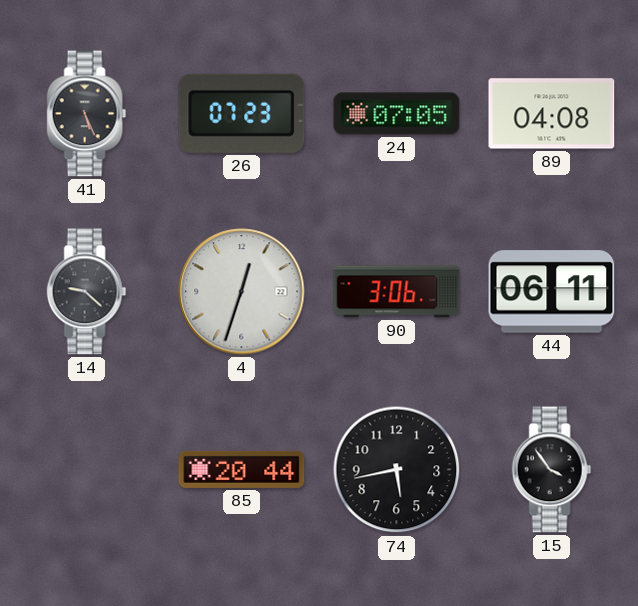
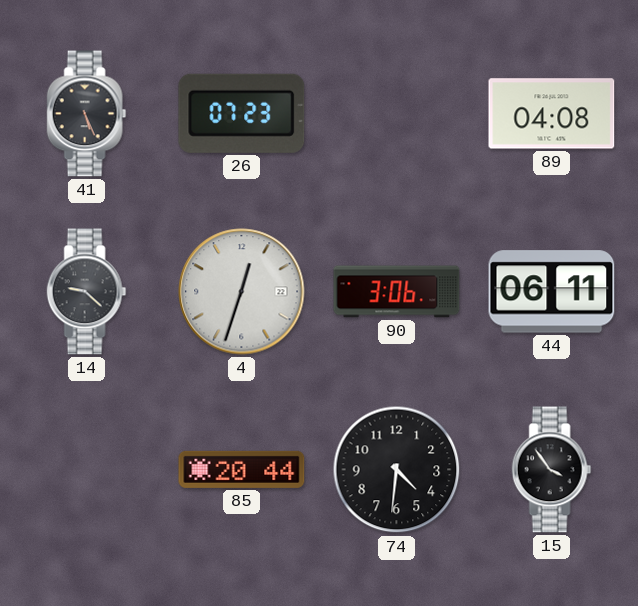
24: 07:05 -> none
74: 5:43 -> 4:31
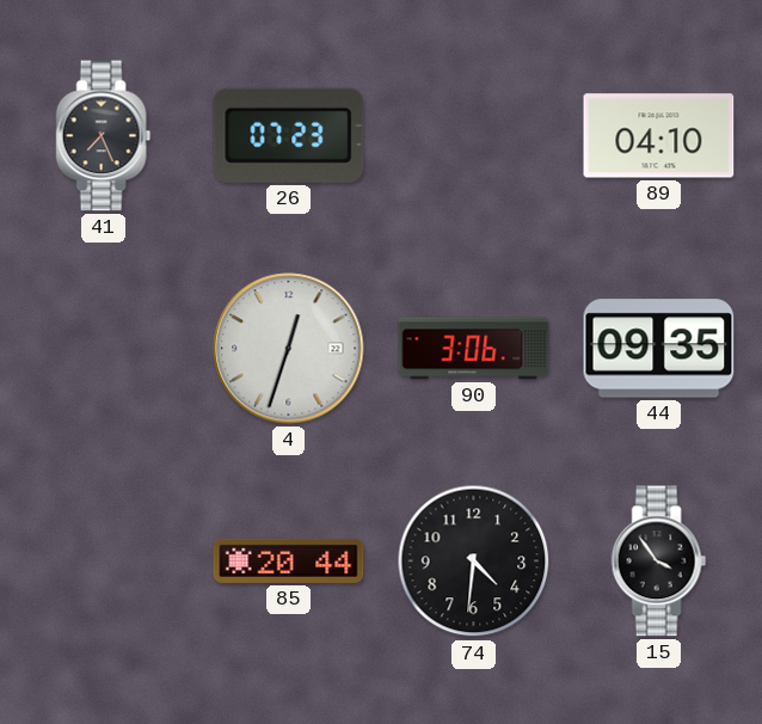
41: 5:26 -> 7:26
89: 04:08 -> 04:10
14: 9:22 -> none
44: 06:11 -> 09:35
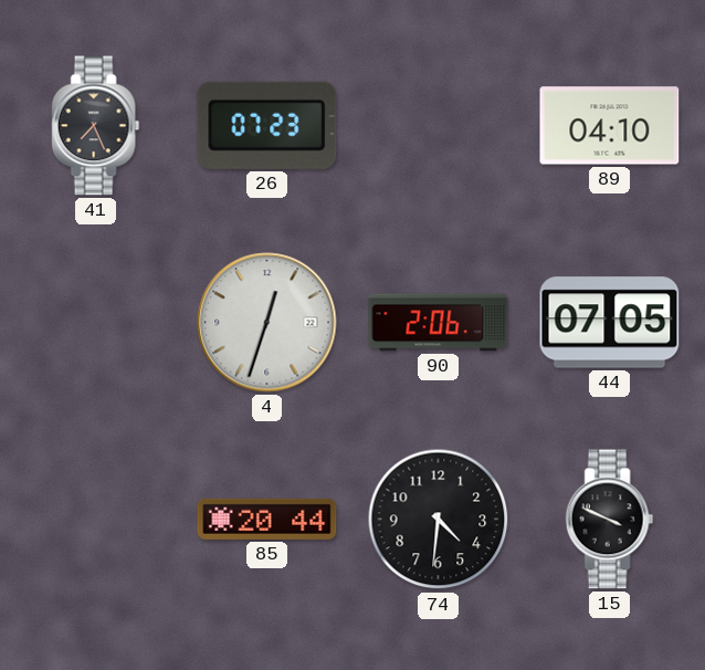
90: 3:06 -> 2:06
44: 09:35 -> 07:05
15: 3:54 -> 3:49
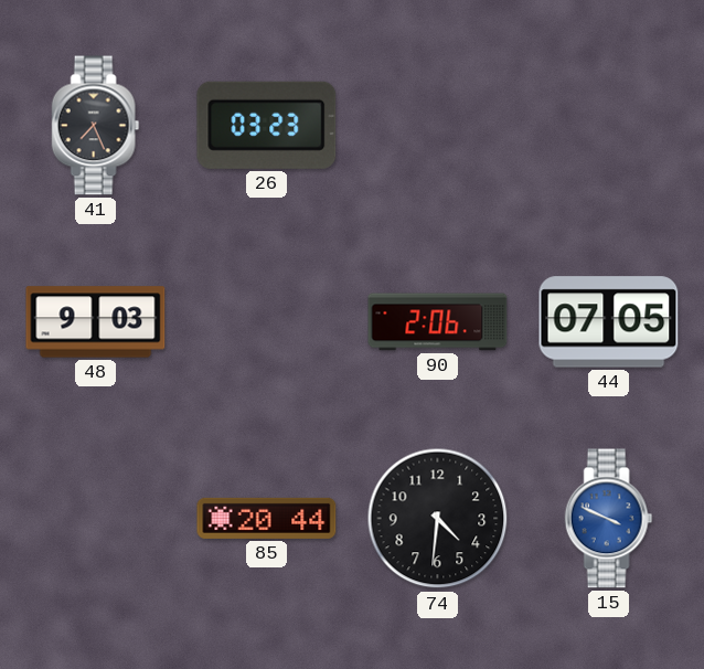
26: 07:23 -> 03:23
89: 04:10 -> none
48: none -> 9:03
4: 12:33 -> none
15 dial: black -> blue
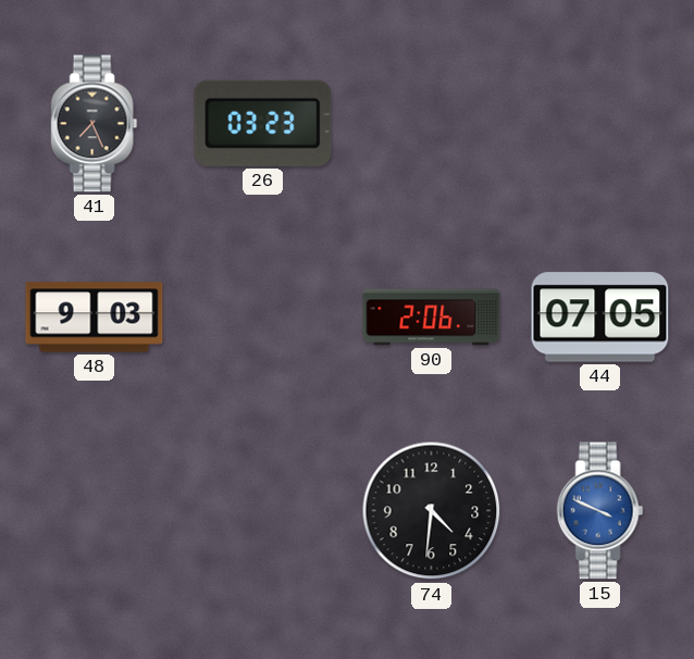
85: 20:44 -> none
